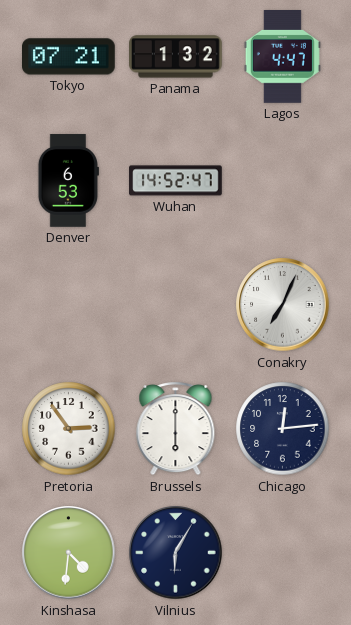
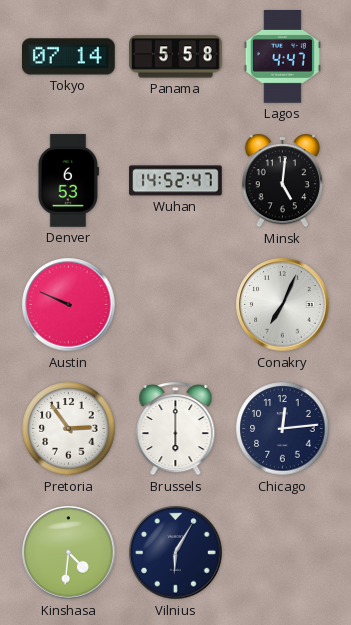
Tokyo: 07:21 -> 07:14
Panama: 1:32 -> 5:58
Minsk: none -> 5:01
Austin: none -> 9:49
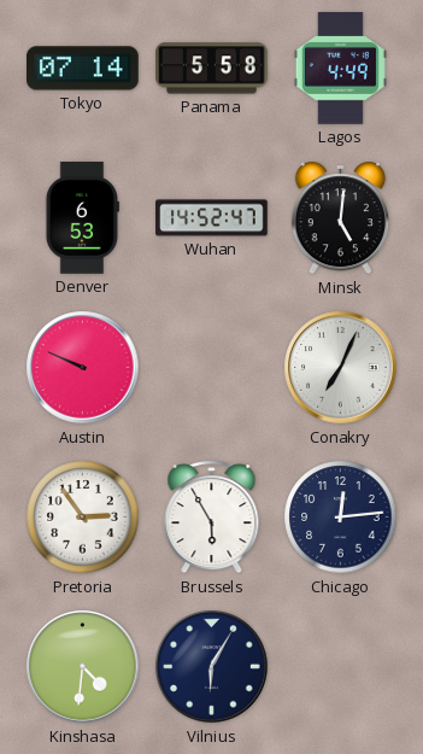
Lagos: 4:47 -> 4:49
Brussels: 6:00 -> 5:55
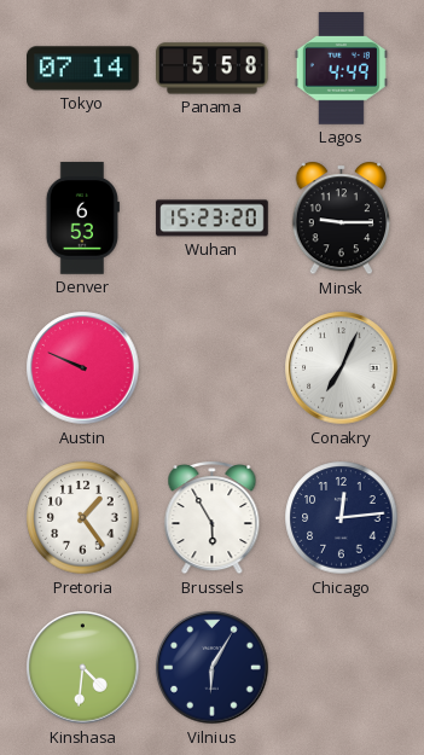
Wuhan: 14:52 -> 15:23
Minsk: 5:01 -> 9:15
Pretoria: 2:54 -> 1:24
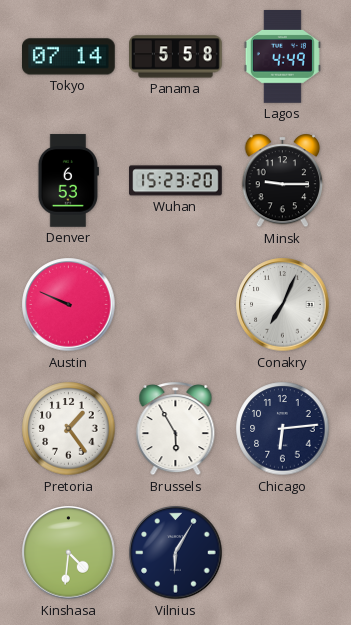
Chicago: 12:14 -> 6:14
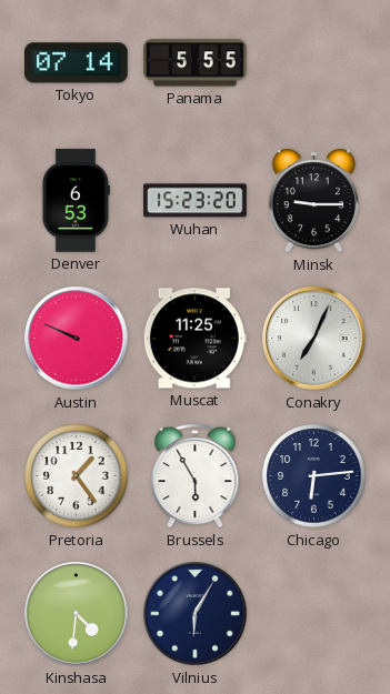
Panama: 5:58 -> 5:55
Lagos: 4:49 -> none
Muscat: none -> 11:25
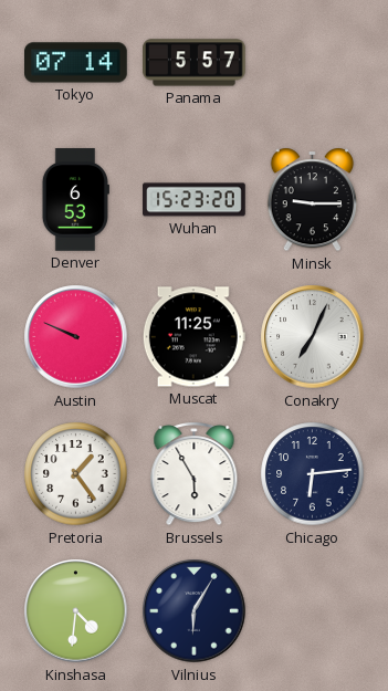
Panama: 5:55 -> 5:57
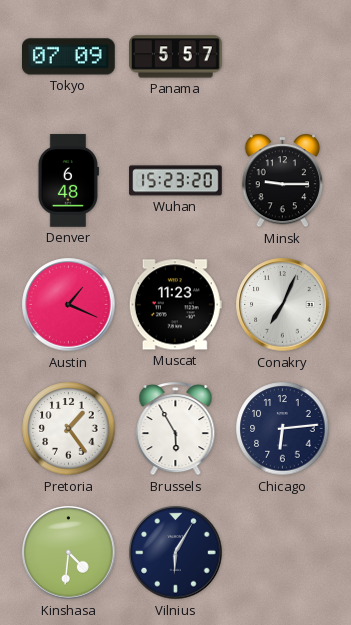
Tokyo: 07:14 -> 07:09
Denver: 6:53 -> 6:48
Austin: 9:49 -> 1:19
Muscat: 11:25 -> 11:23
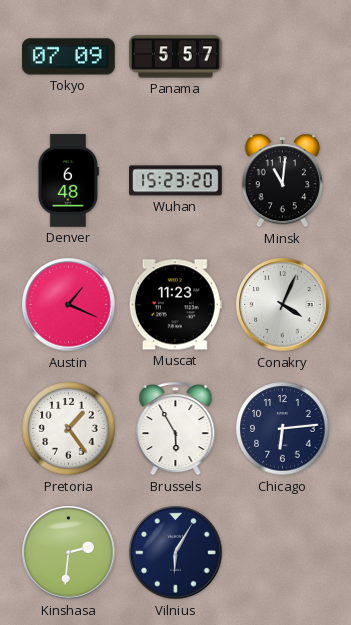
Minsk: 9:15 -> 11:01
Conakry: 7:04 -> 4:04
Kinshasa: 4:31 -> 2:31
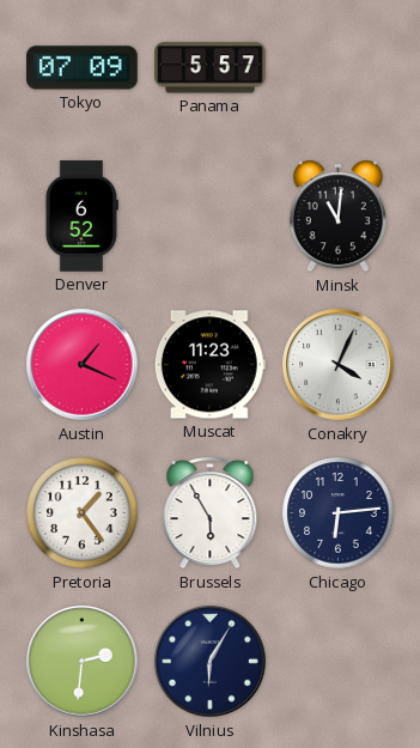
Denver: 6:48 -> 6:52
Wuhan: 15:23 -> none
